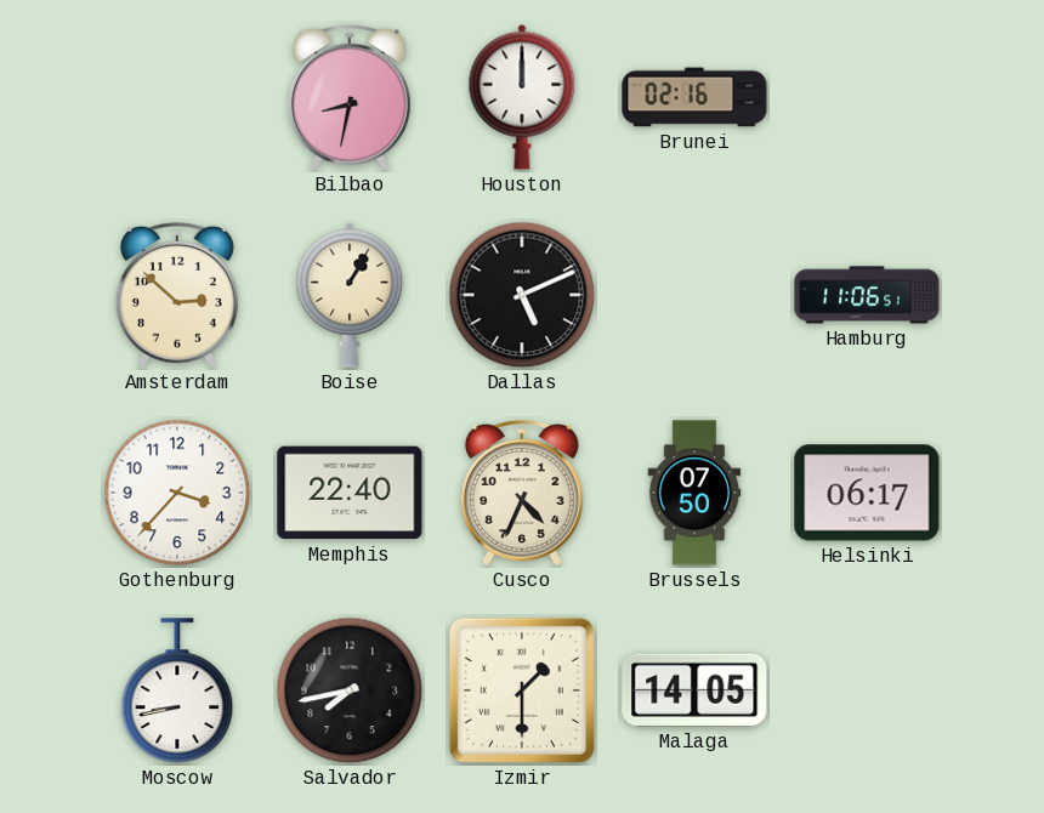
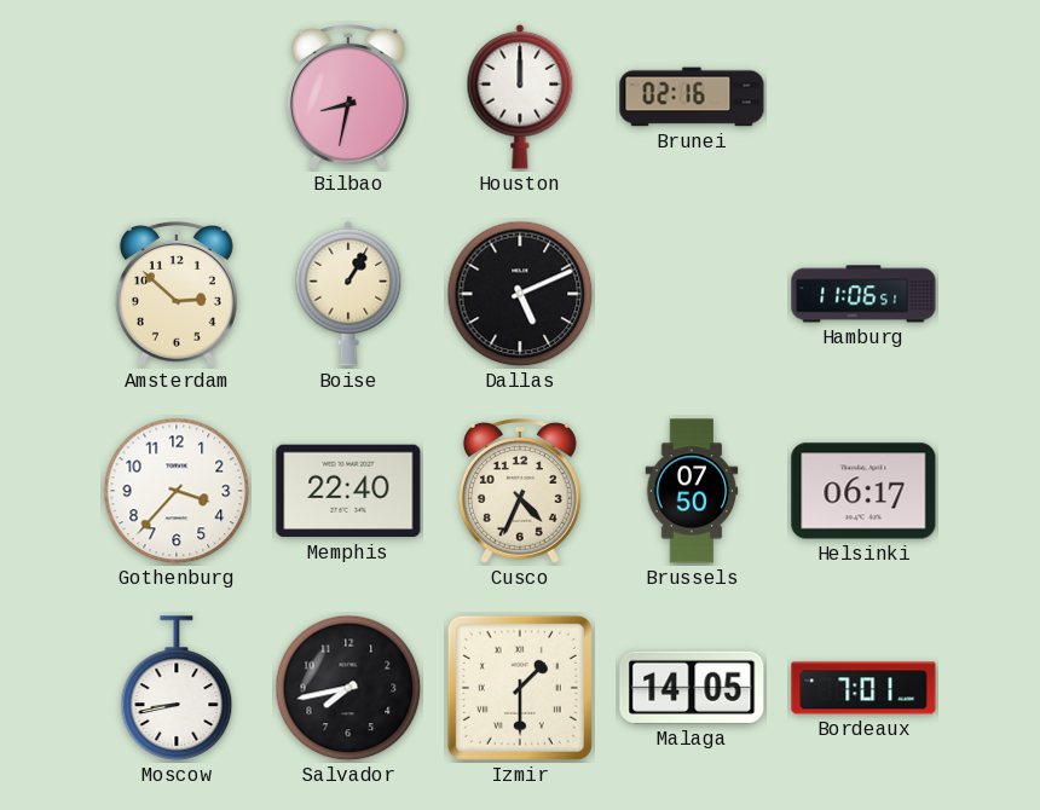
Bordeaux: none -> 7:01
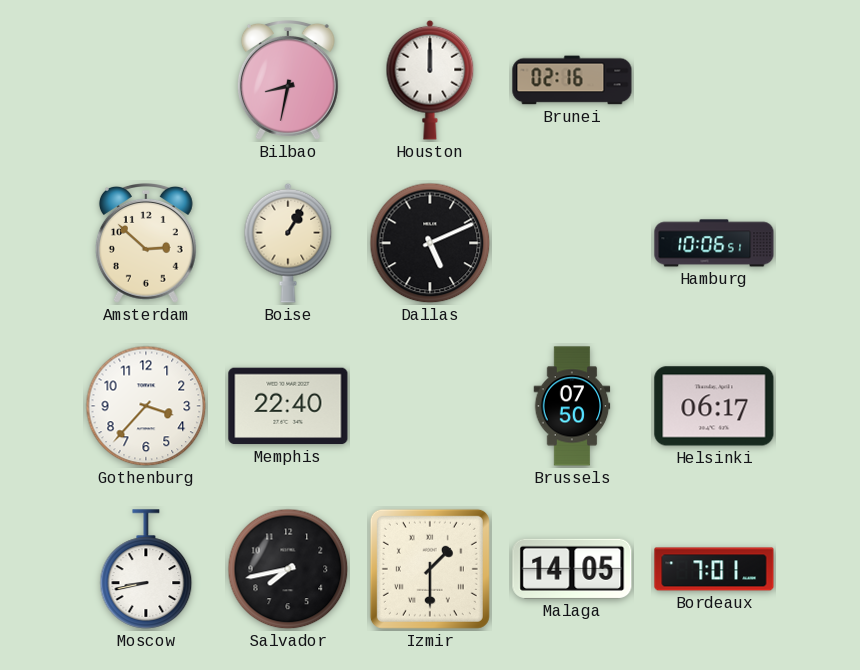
Hamburg: 11:06 -> 10:06
Cusco: 4:34 -> none
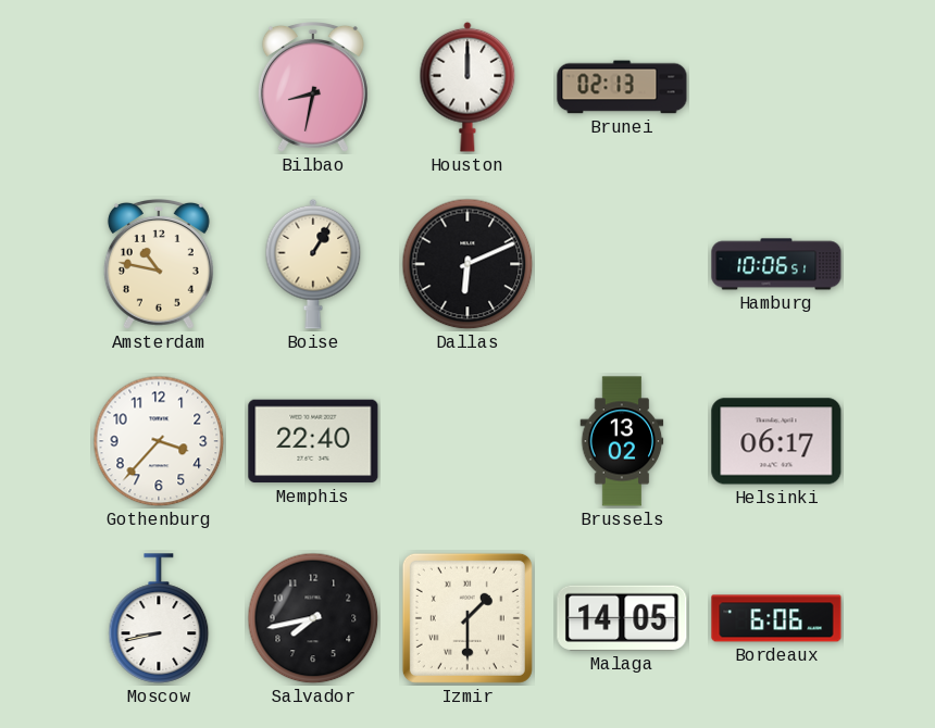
Brunei: 02:16 -> 02:13
Amsterdam: 2:52 -> 10:47
Dallas: 5:11 -> 6:11
Brussels: 07:50 -> 13:02
Bordeaux: 7:01 -> 6:06
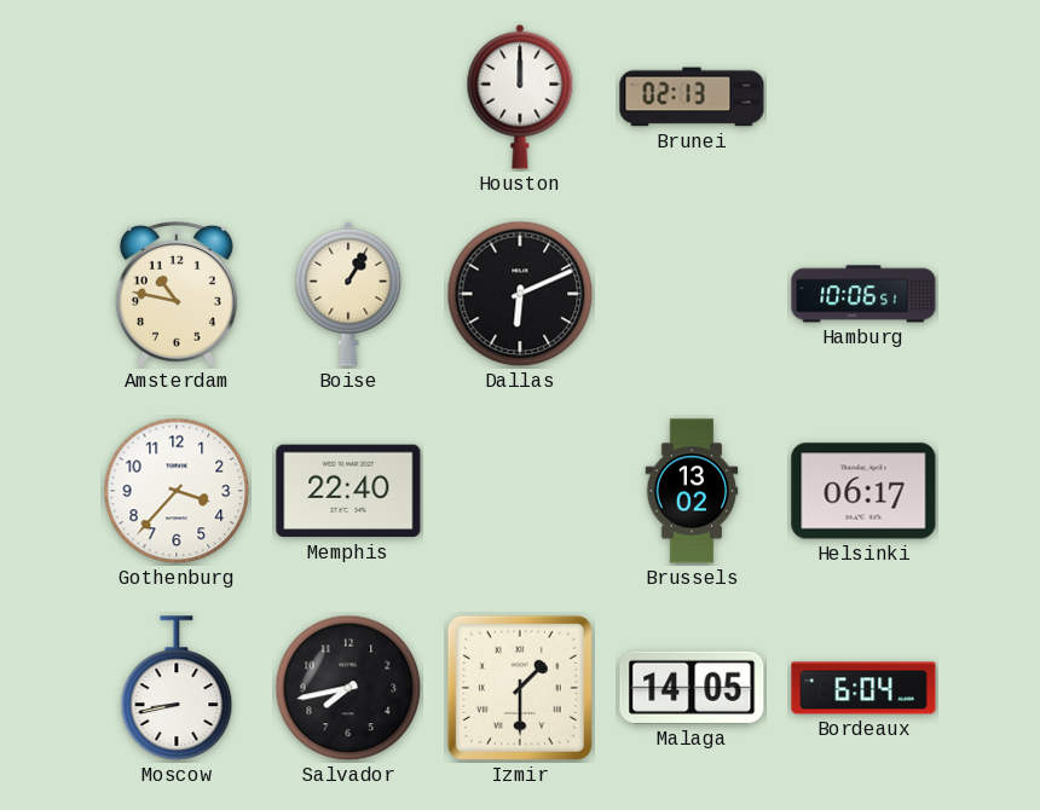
Bilbao: 8:32 -> none
Bordeaux: 6:06 -> 6:04
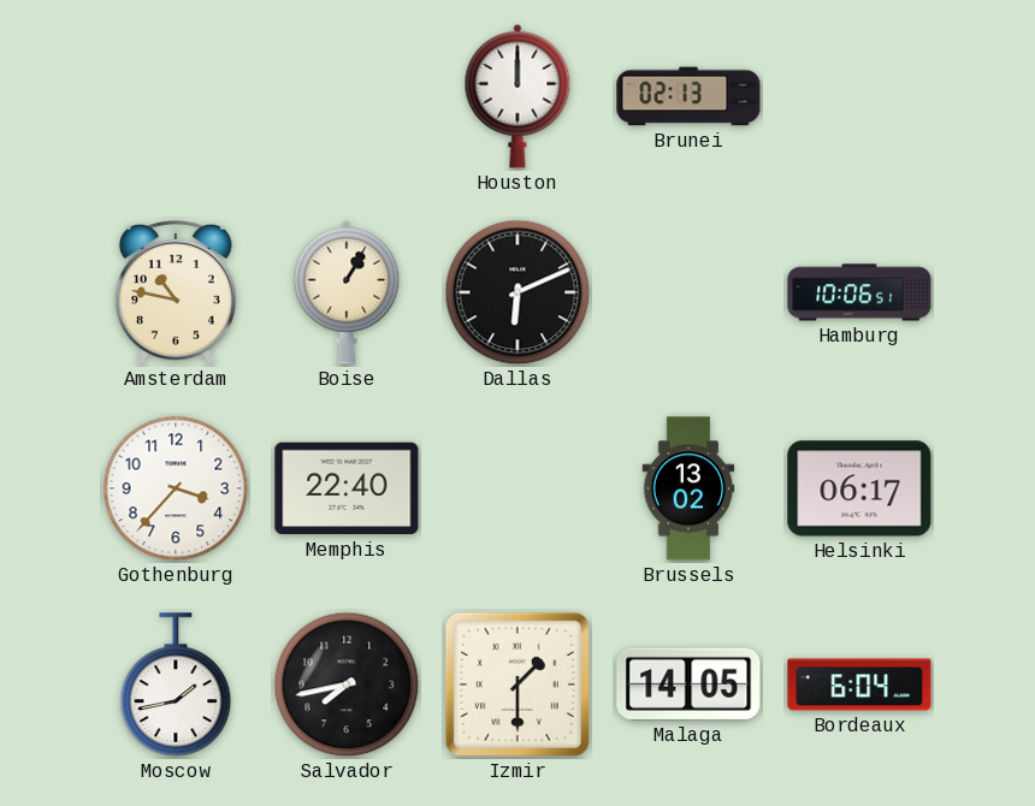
Moscow: 8:43 -> 1:43
